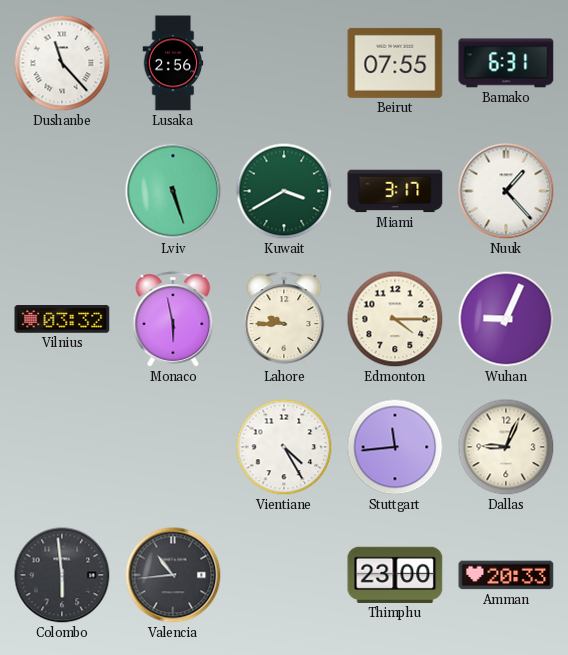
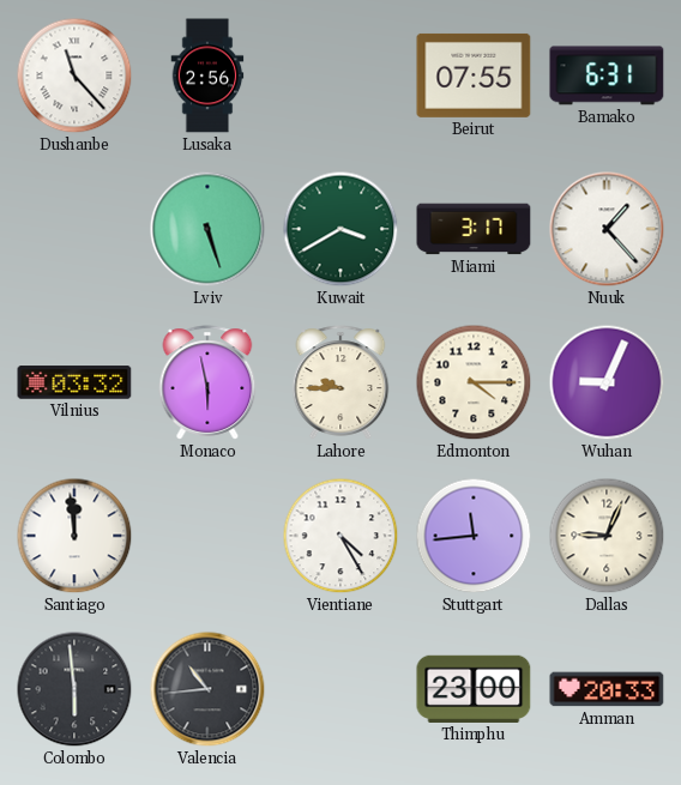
Santiago: none -> 11:59
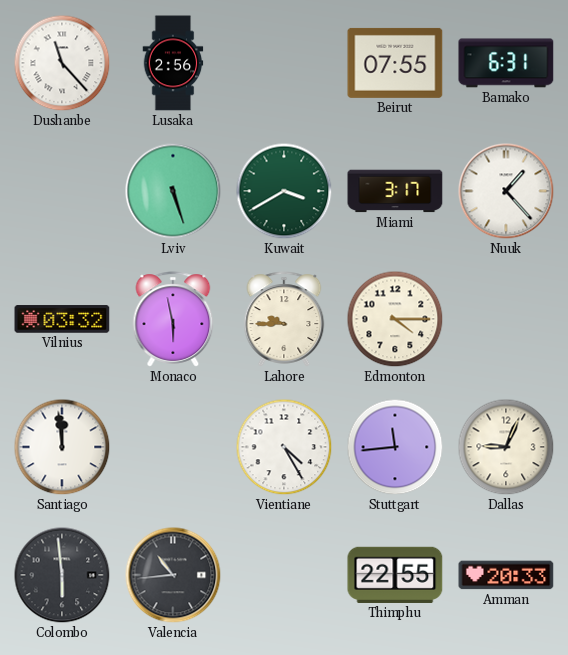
Wuhan: 9:04 -> none
Thimphu: 23:00 -> 22:55
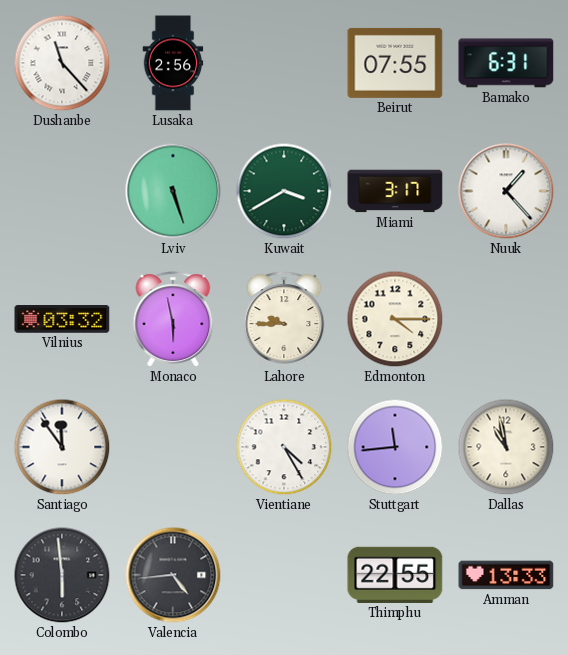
Santiago: 11:59 -> 11:54
Dallas: 9:04 -> 10:58
Valencia: 10:44 -> 4:44
Amman: 20:33 -> 13:33
